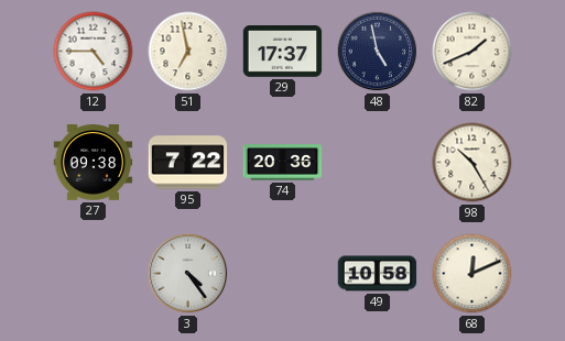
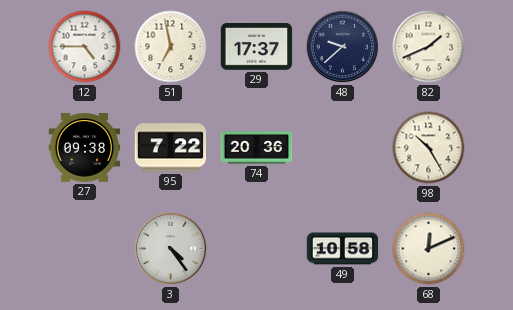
48: 4:58 -> 9:38
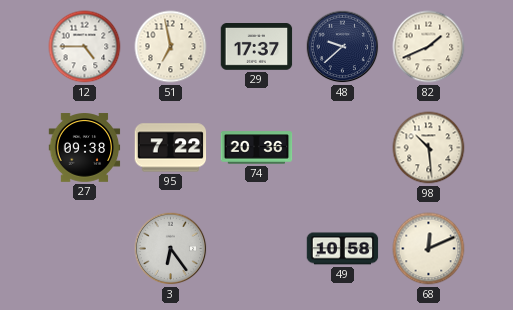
98: 10:25 -> 10:29
3: 4:24 -> 6:24
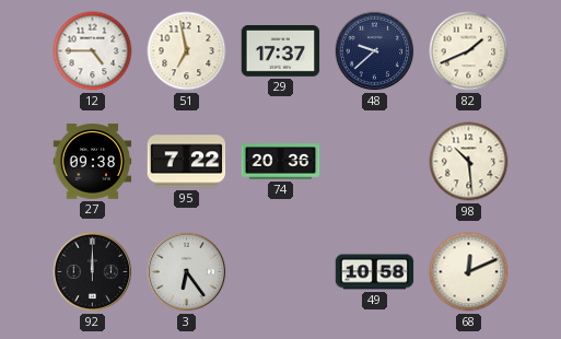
92: none -> 12:00
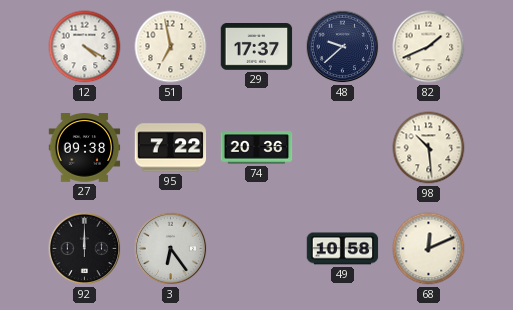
12: 4:45 -> 4:20
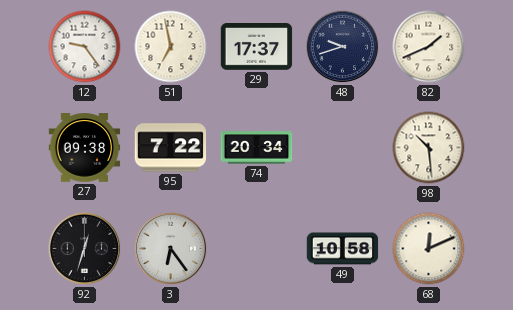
12: 4:20 -> 9:24
48: 9:38 -> 9:42
74: 20:36 -> 20:34
92: 12:00 -> 12:33
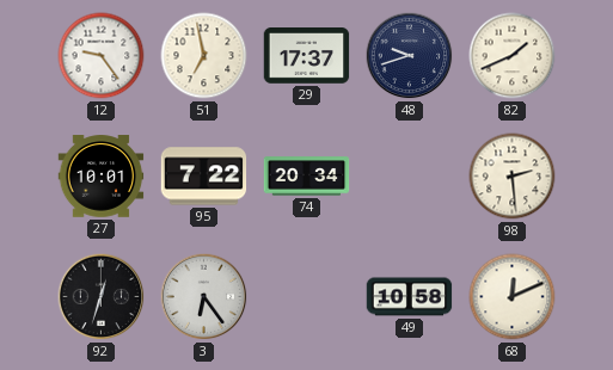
27: 09:38 -> 10:01
98: 10:29 -> 2:29
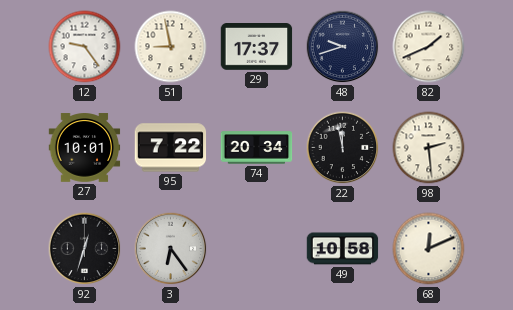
51: 6:58 -> 8:58
22: none -> 11:58
